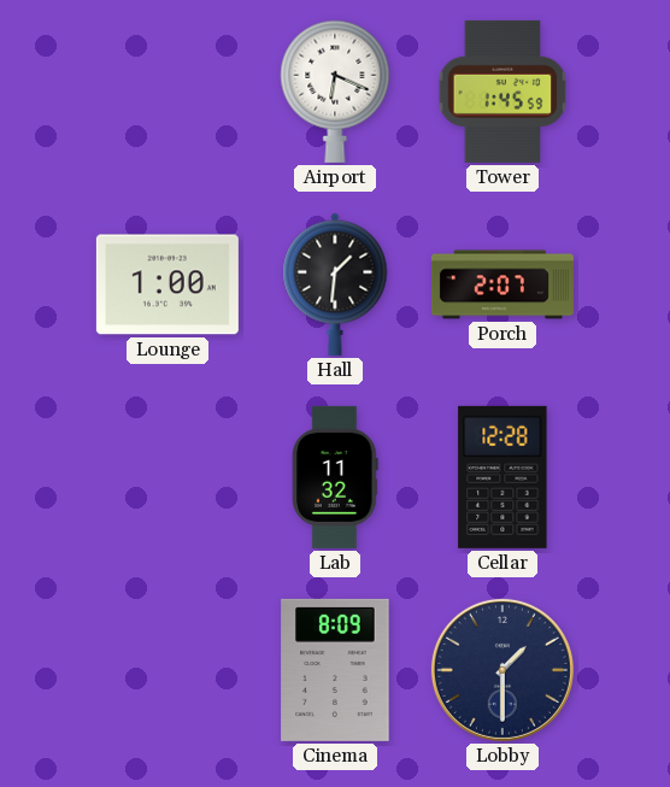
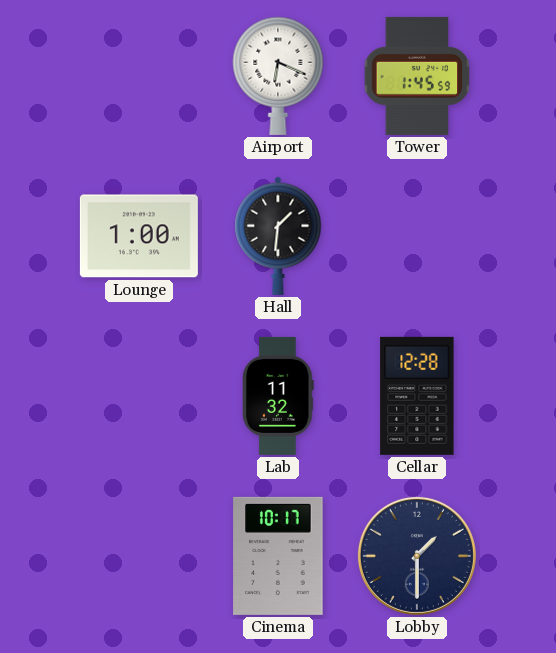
Porch: 2:07 -> none
Cinema: 8:09 -> 10:17
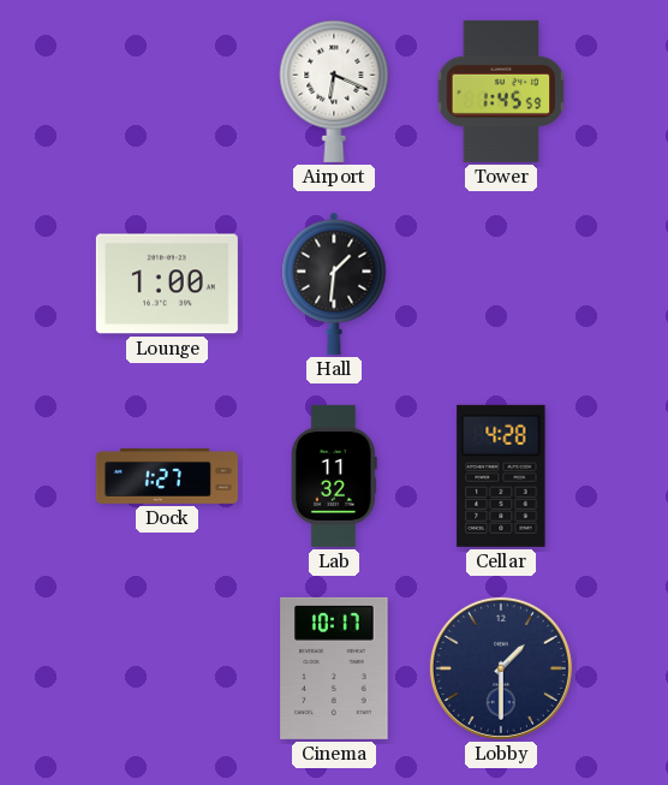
Dock: none -> 1:27
Cellar: 12:28 -> 4:28
